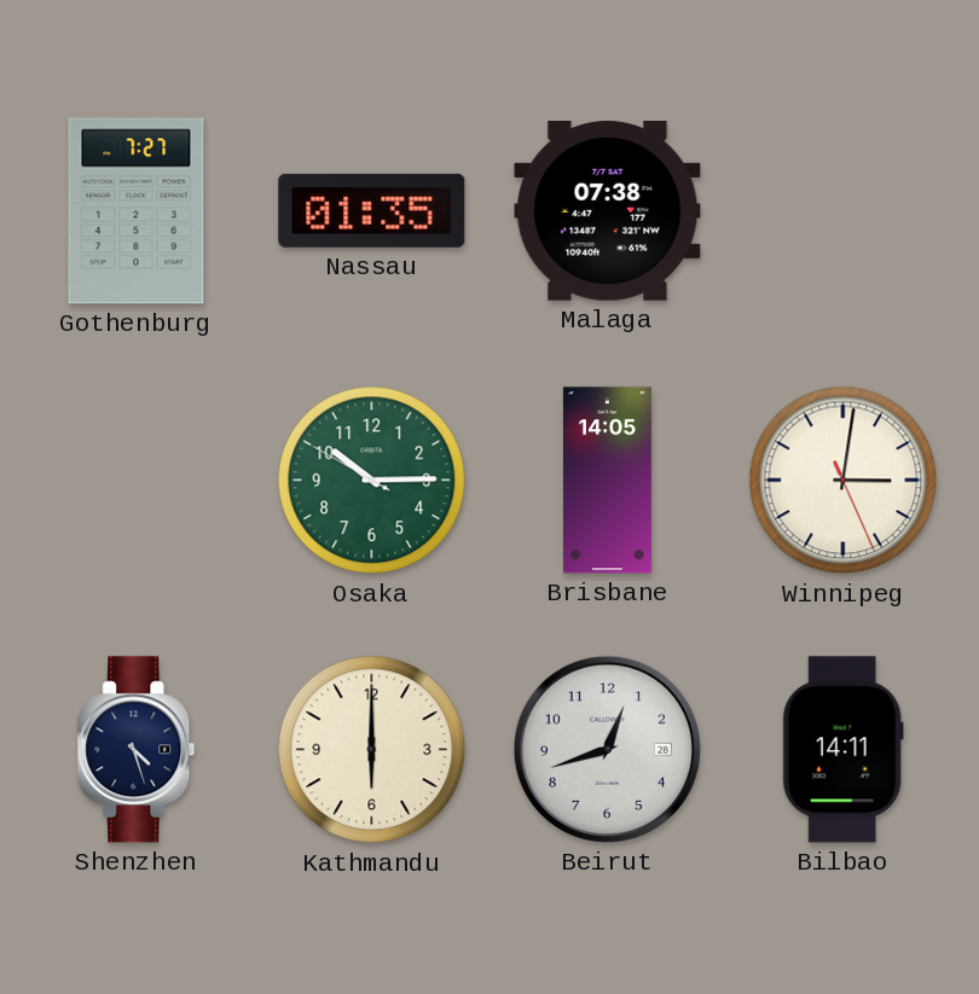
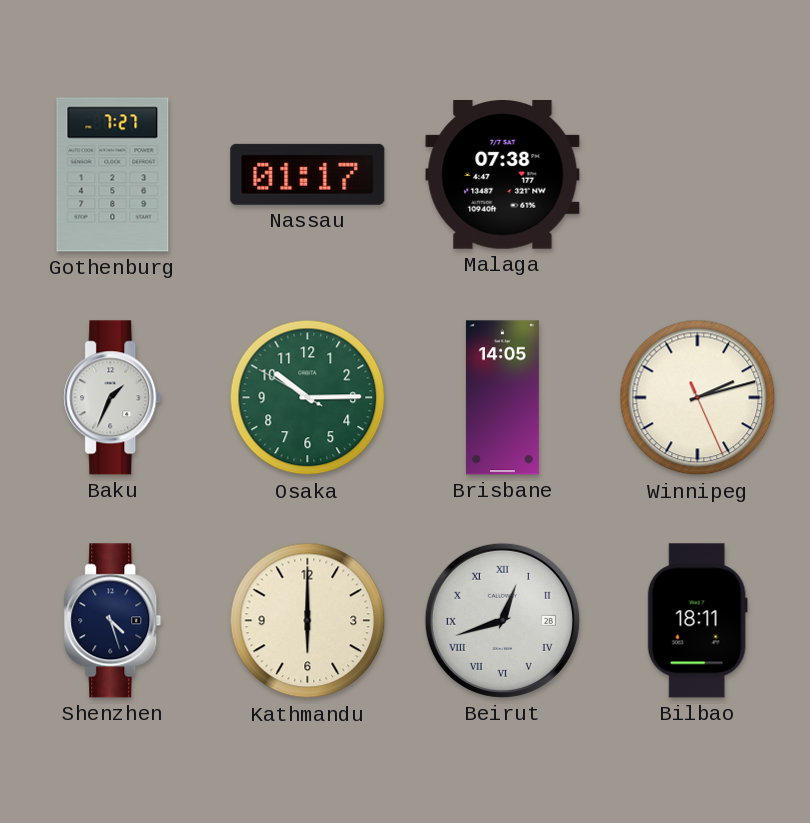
Nassau: 01:35 -> 01:17
Baku: none -> 1:34
Winnipeg: 3:01 -> 2:12
Beirut numerals: Arabic -> Roman
Bilbao: 14:11 -> 18:11
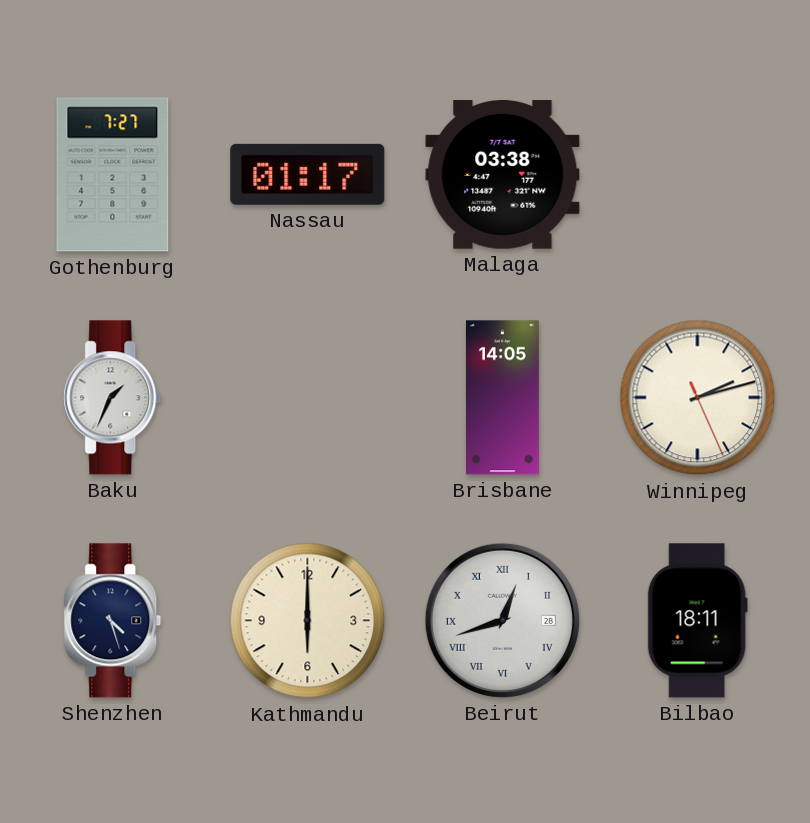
Malaga: 07:38 -> 03:38
Osaka: 10:14 -> none
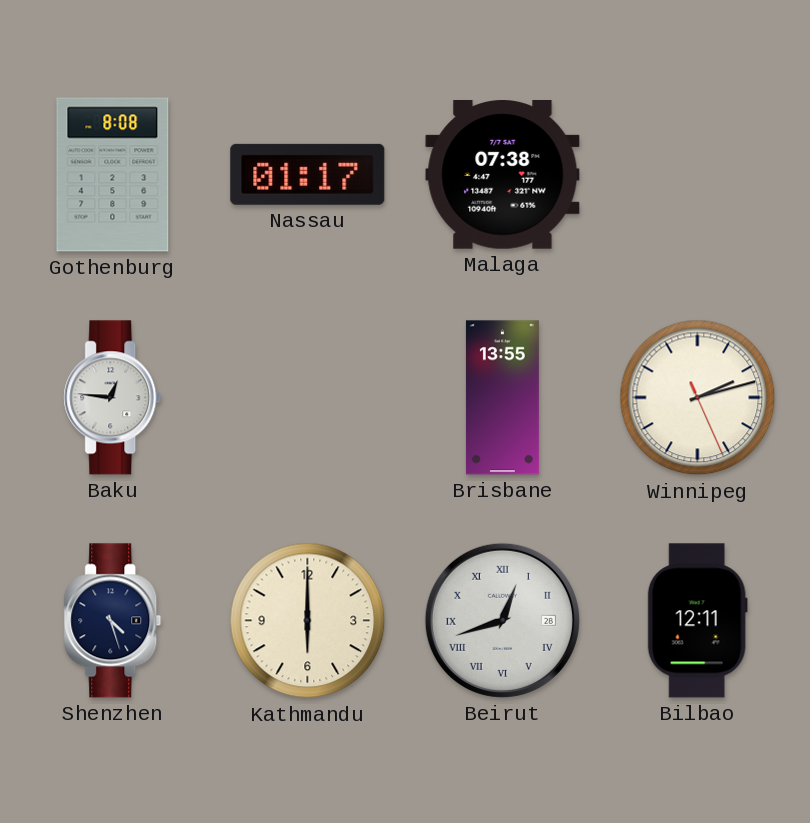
Gothenburg: 7:27 -> 8:08
Malaga: 03:38 -> 07:38
Baku: 1:34 -> 12:46
Brisbane: 14:05 -> 13:55
Bilbao: 18:11 -> 12:11
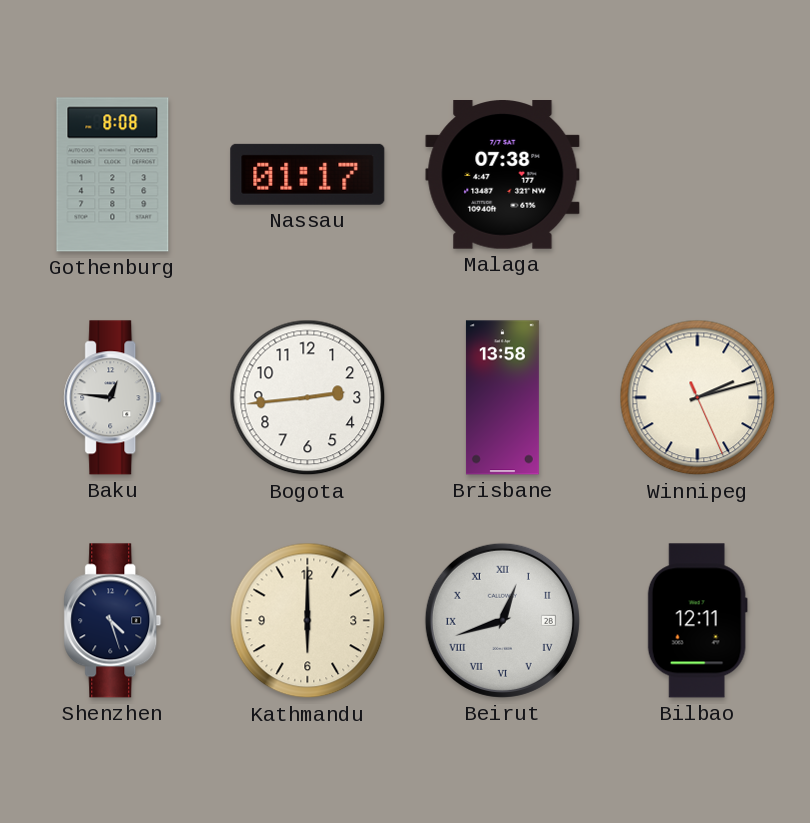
Bogota: none -> 2:44
Brisbane: 13:55 -> 13:58
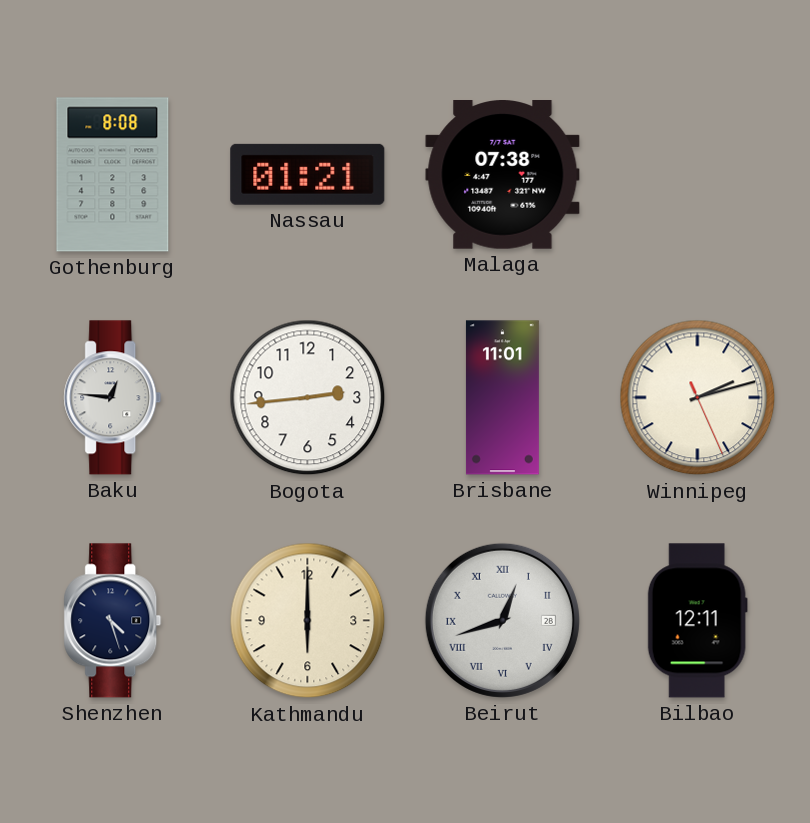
Nassau: 01:17 -> 01:21
Brisbane: 13:58 -> 11:01
